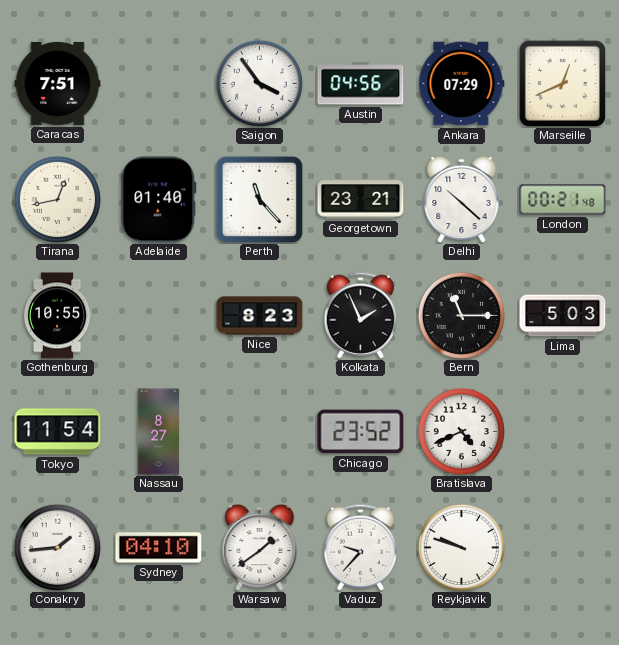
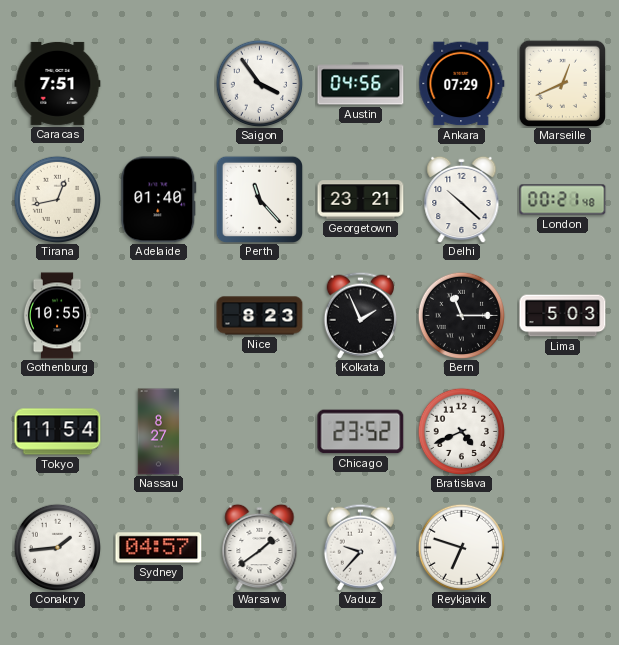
Sydney: 04:10 -> 04:57
Reykjavik: 9:48 -> 6:48
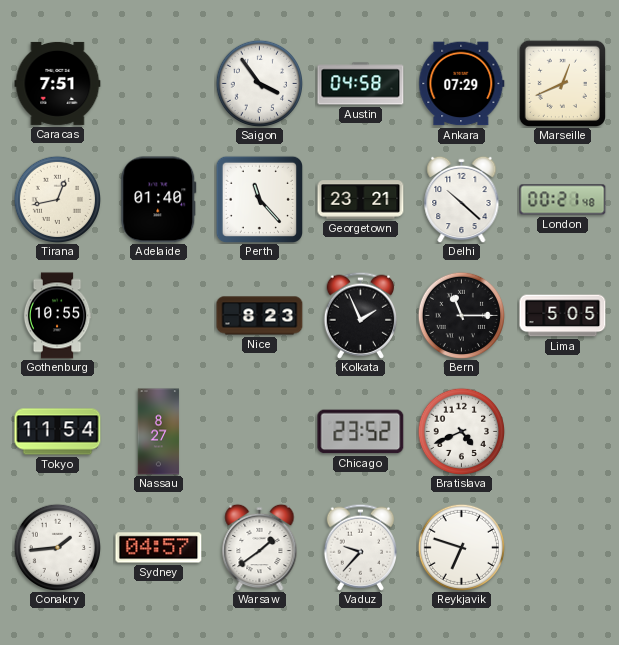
Austin: 04:56 -> 04:58
Lima: 5:03 -> 5:05
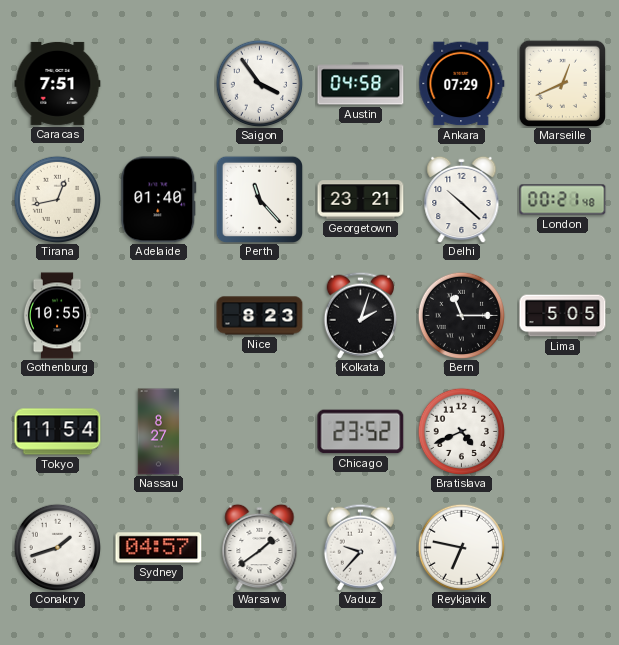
Kolkata: 1:56 -> 2:03
Conakry: 1:44 -> 1:42
Reykjavik: 6:48 -> 6:47
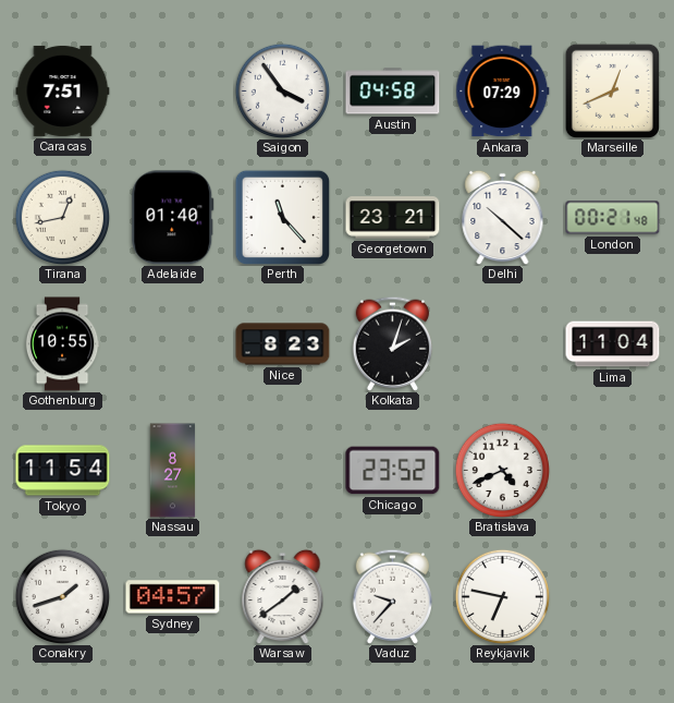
Bern: 11:15 -> none
Lima: 5:05 -> 11:04
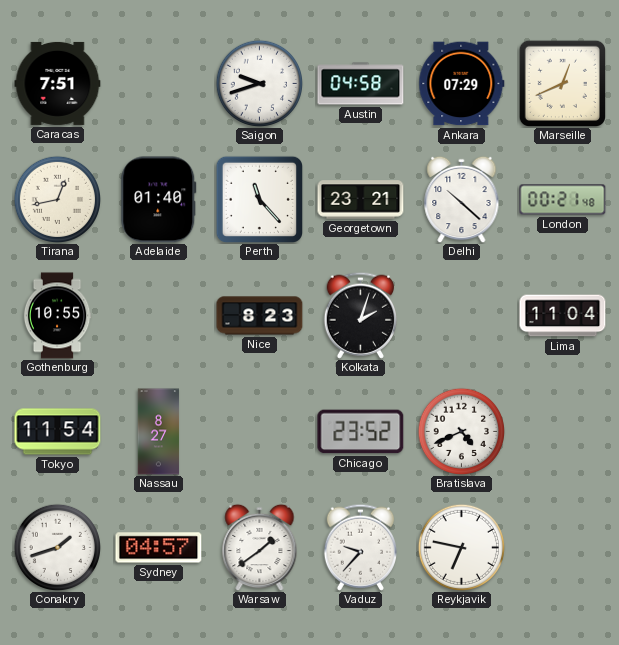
Saigon: 3:54 -> 9:42
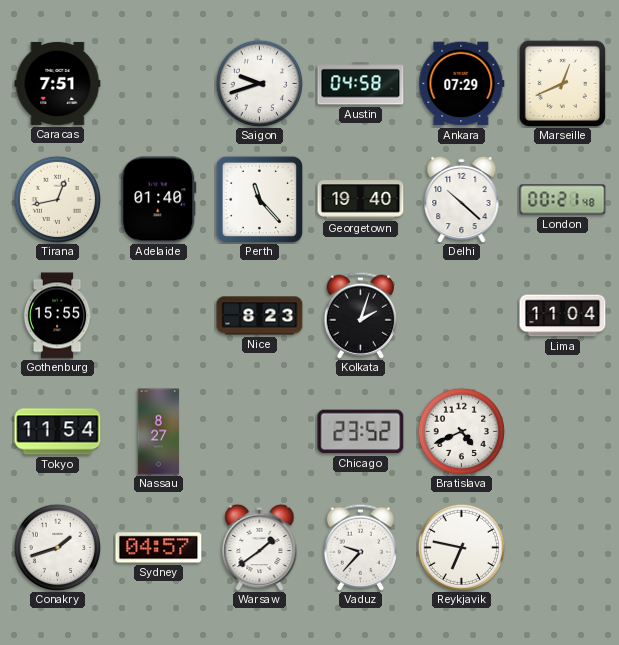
Georgetown: 23:21 -> 19:40
Gothenburg: 10:55 -> 15:55
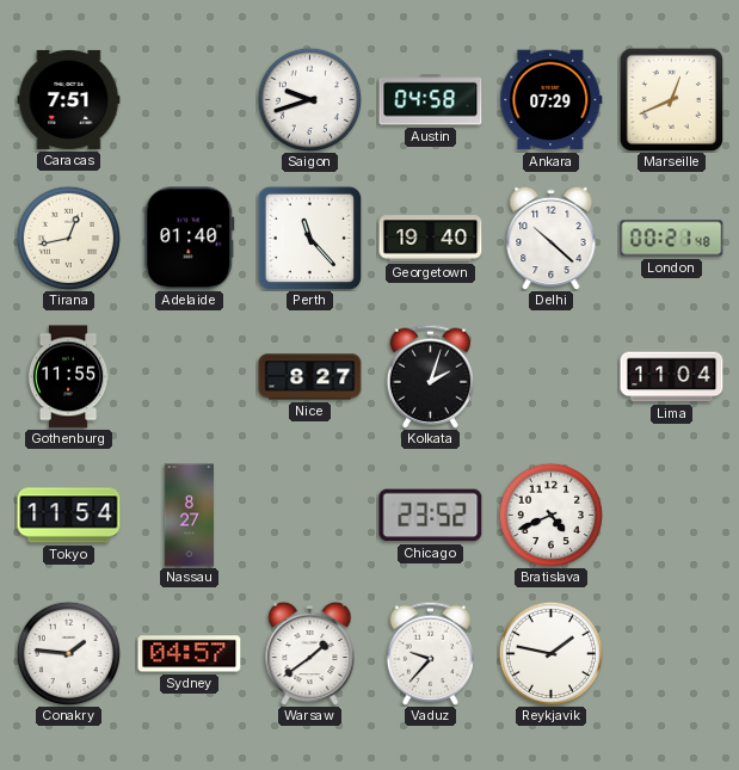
Gothenburg: 15:55 -> 11:55
Nice: 8:23 -> 8:27
Conakry: 1:42 -> 1:46
Reykjavik: 6:47 -> 1:47
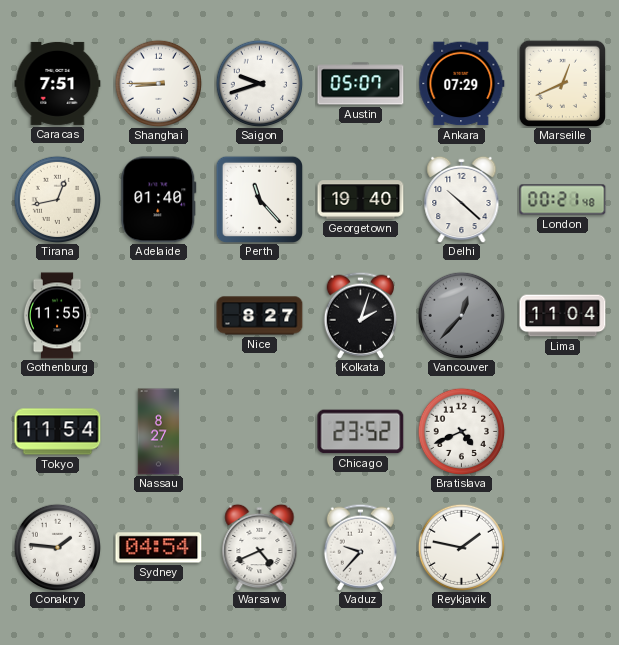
Shanghai: none -> 8:45
Austin: 04:58 -> 05:07
Vancouver: none -> 12:37
Sydney: 04:57 -> 04:54
Warsaw: 1:39 -> 4:41
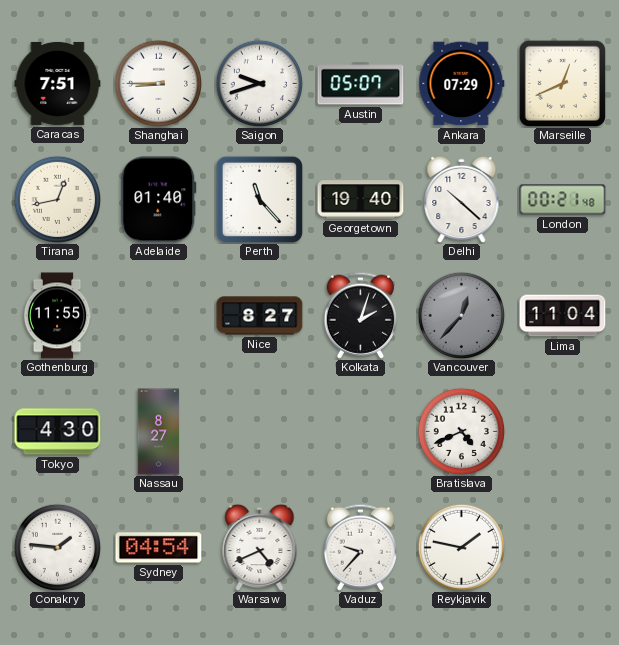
Tokyo: 11:54 -> 4:30
Chicago: 23:52 -> none
